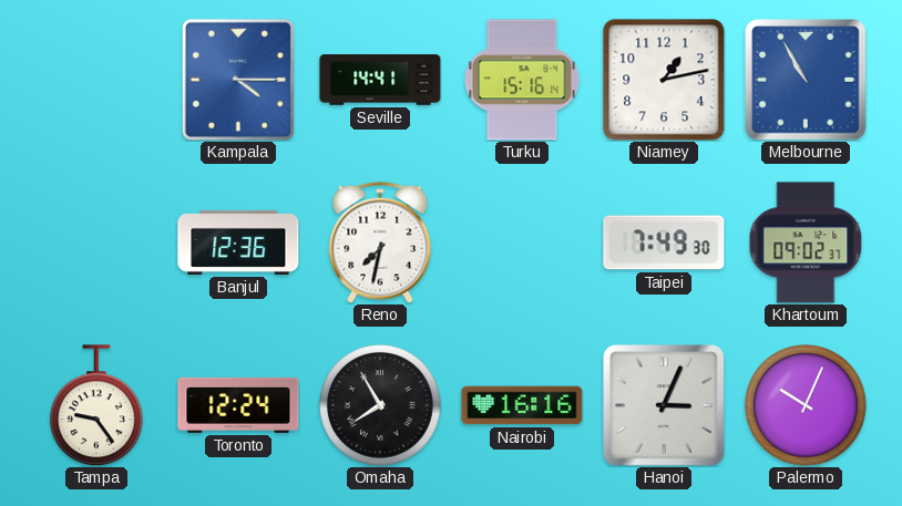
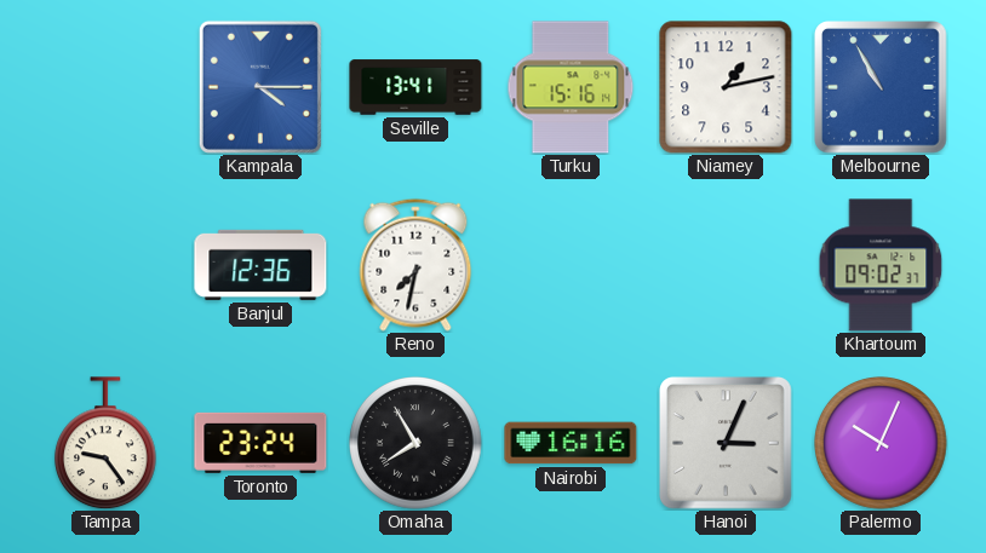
Seville: 14:41 -> 13:41
Taipei: 7:49 -> none
Toronto: 12:24 -> 23:24
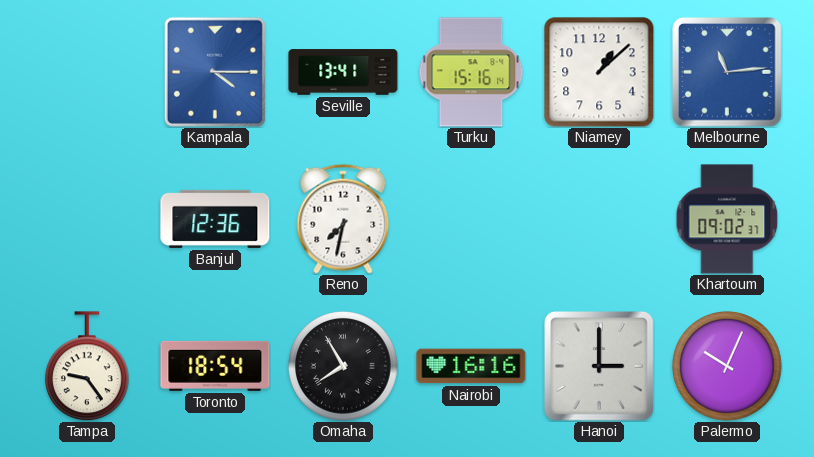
Niamey: 1:13 -> 1:08
Melbourne: 10:55 -> 11:14
Toronto: 23:24 -> 18:54
Hanoi: 3:04 -> 3:00
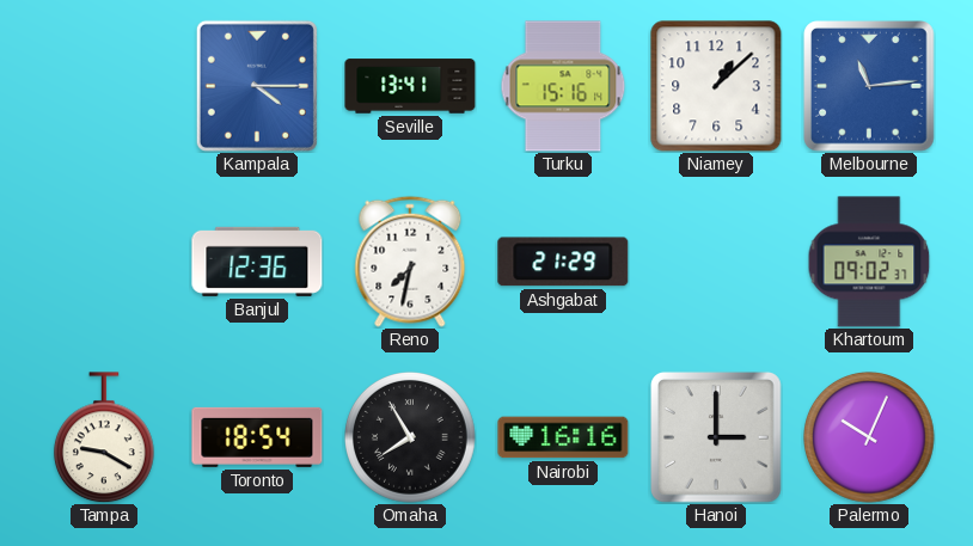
Ashgabat: none -> 21:29
Tampa: 9:24 -> 9:20
